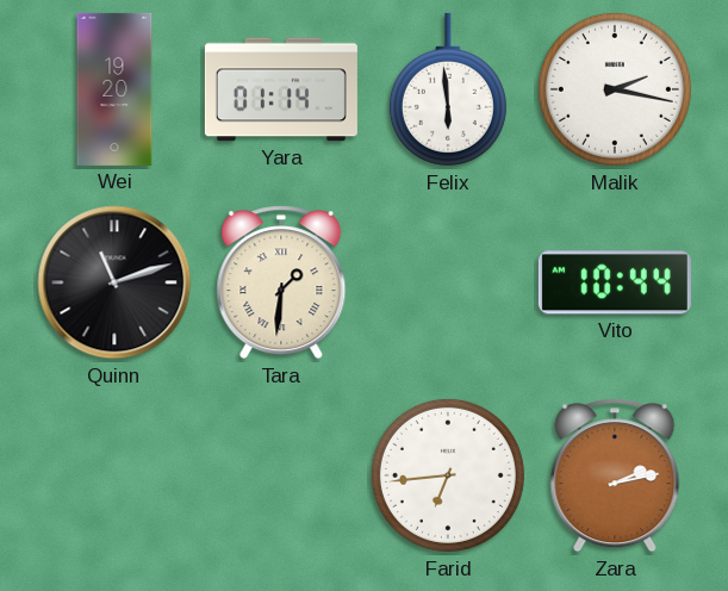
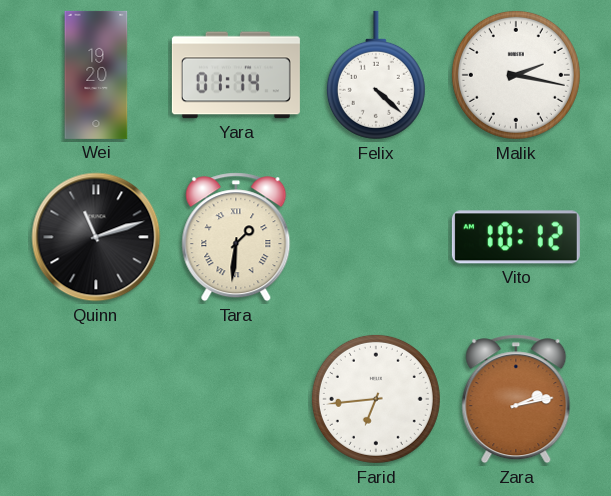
Felix: 5:59 -> 4:22
Vito: 10:44 -> 10:12
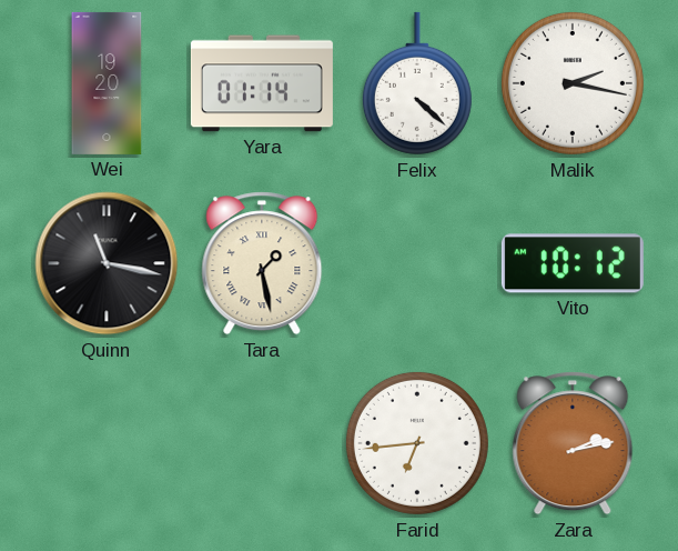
Quinn: 11:12 -> 11:17
Tara: 1:31 -> 1:28
